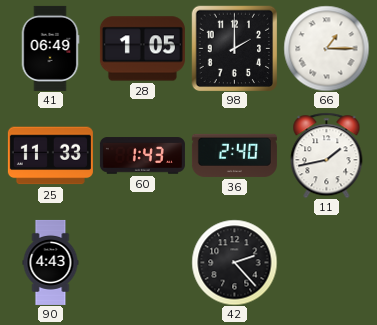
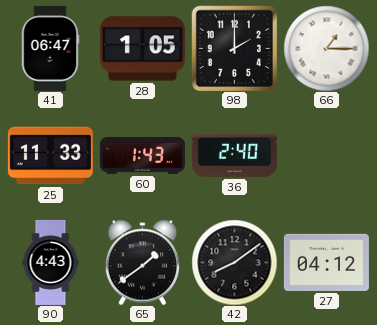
41: 06:49 -> 06:47
11: 1:43 -> none
65: none -> 1:39
42: 2:23 -> 8:09
27: none -> 04:12
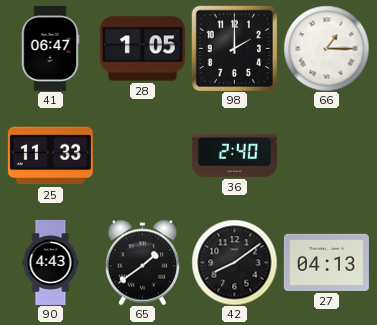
60: 1:43 -> none
27: 04:12 -> 04:13
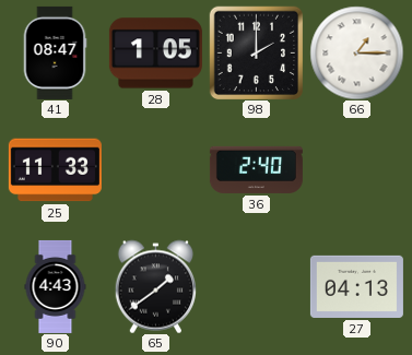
41: 06:47 -> 08:47
42: 8:09 -> none
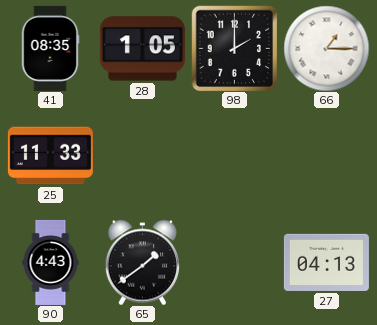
41: 08:47 -> 08:35
36: 2:40 -> none
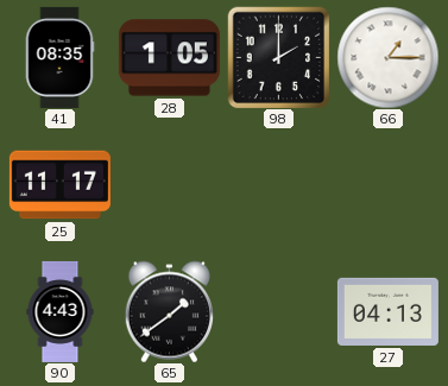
25: 11:33 -> 11:17
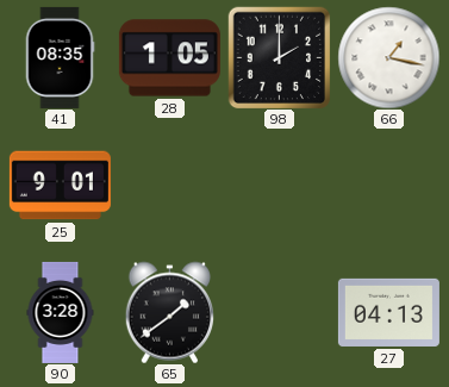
66: 1:15 -> 1:17
25: 11:17 -> 9:01
90: 4:43 -> 3:28
